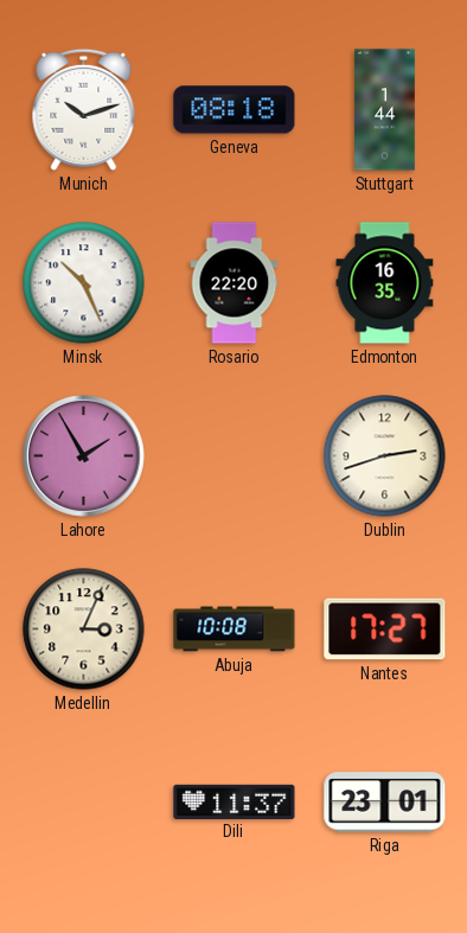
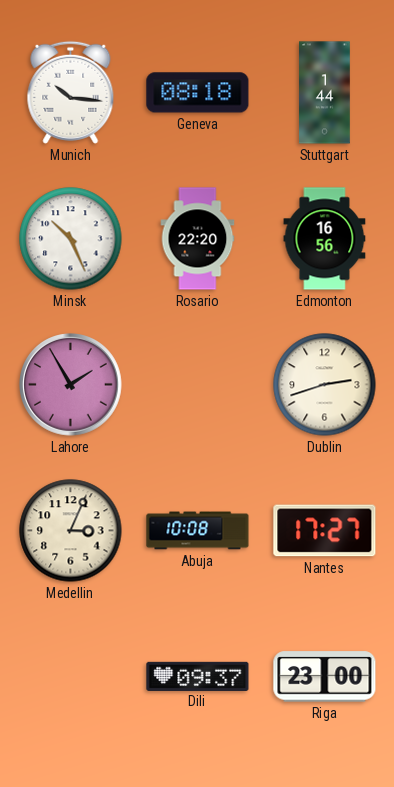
Munich: 10:12 -> 10:16
Edmonton: 16:35 -> 16:56
Dili: 11:37 -> 09:37
Riga: 23:01 -> 23:00
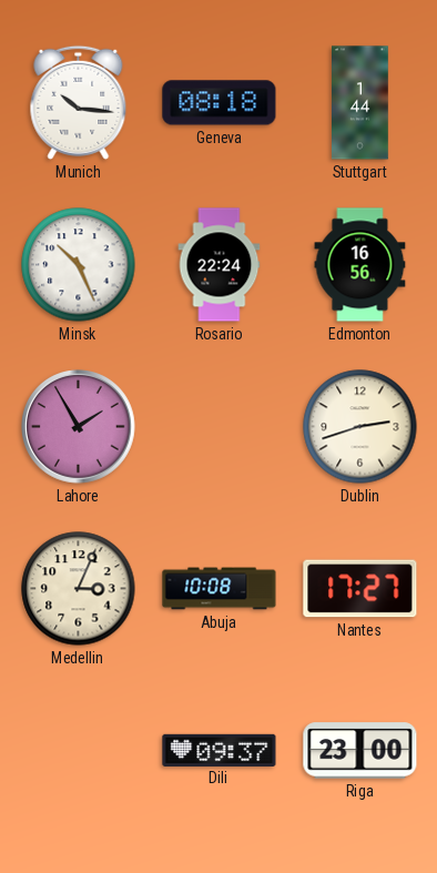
Rosario: 22:20 -> 22:24
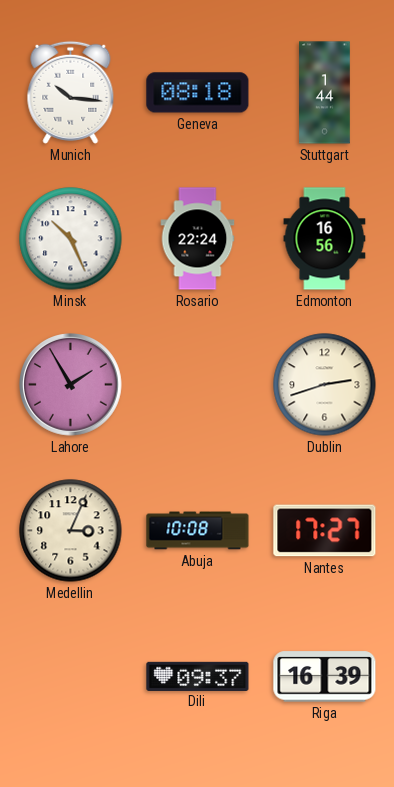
Riga: 23:00 -> 16:39
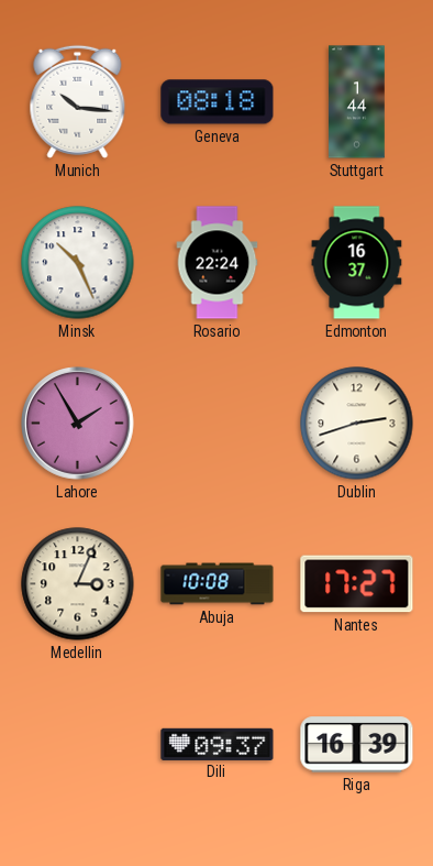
Edmonton: 16:56 -> 16:37
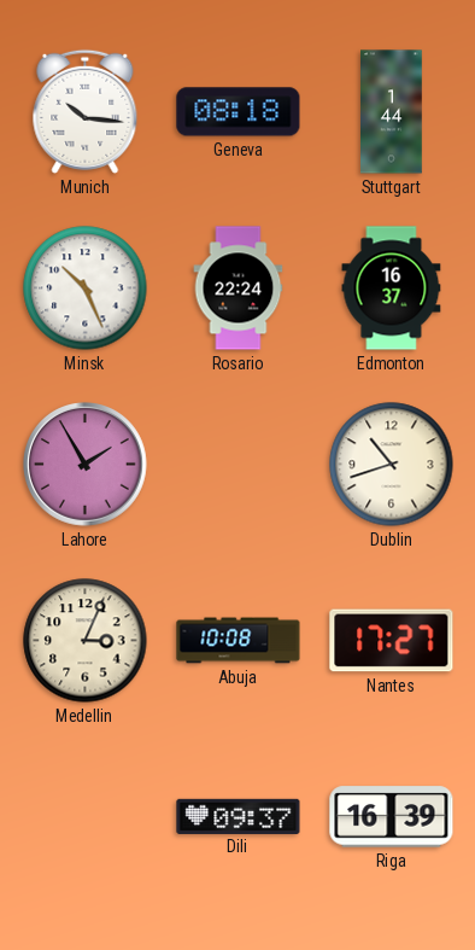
Dublin: 2:42 -> 10:42
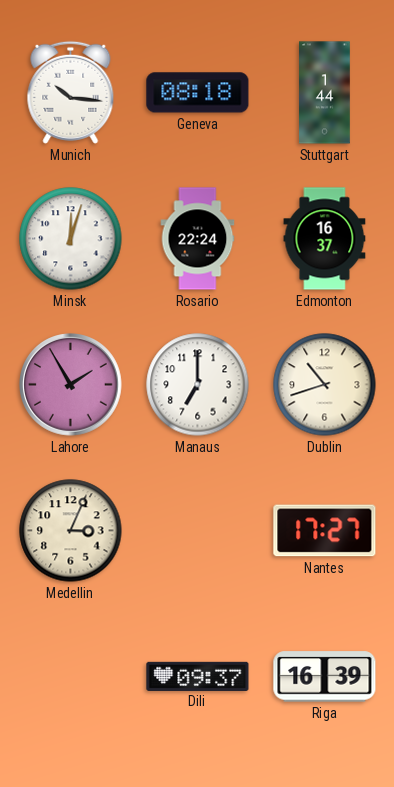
Minsk: 10:26 -> 12:03
Manaus: none -> 7:00
Abuja: 10:08 -> none
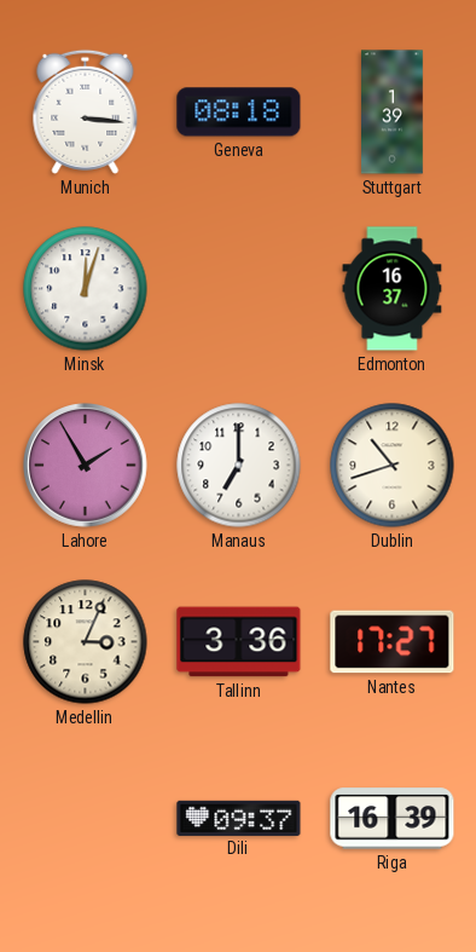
Munich: 10:16 -> 3:16
Stuttgart: 1:44 -> 1:39
Rosario: 22:24 -> none
Tallinn: none -> 3:36
